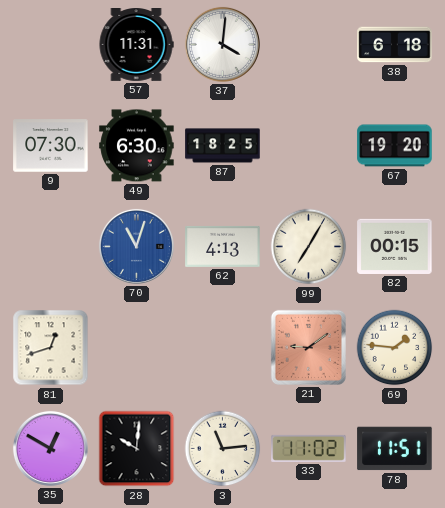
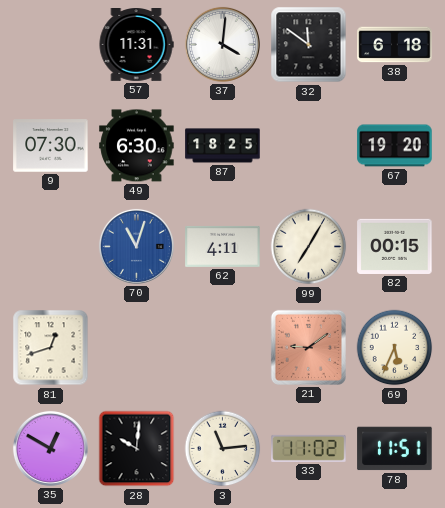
32: none -> 11:51
62: 4:13 -> 4:11
69: 1:46 -> 5:34
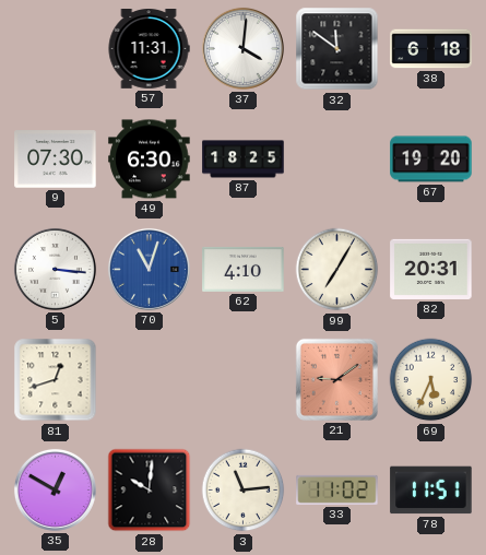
5: none -> 3:16
62: 4:11 -> 4:10
82: 00:15 -> 20:31
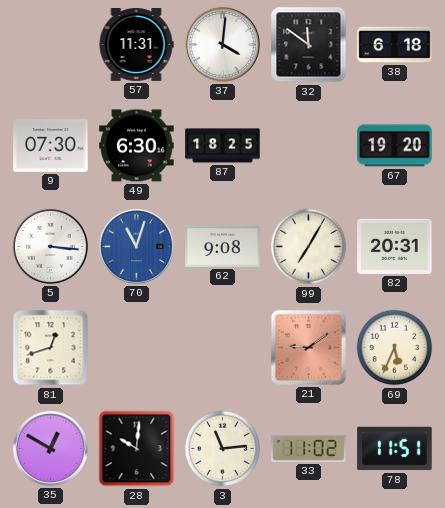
62: 4:10 -> 9:08
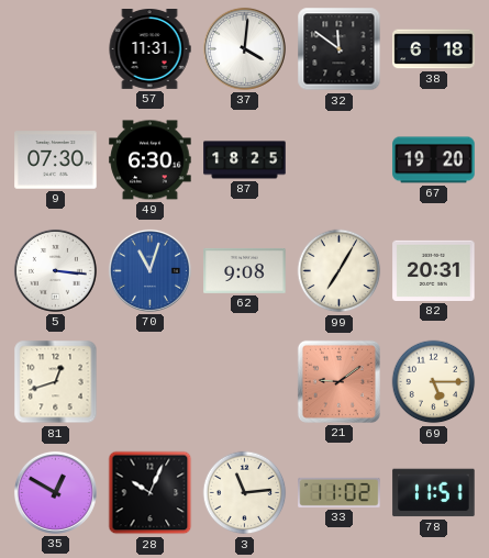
69: 5:34 -> 5:15
28: 10:01 -> 10:04
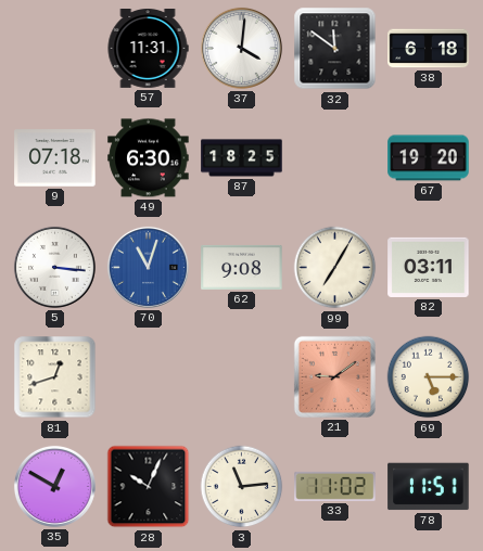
9: 07:30 -> 07:18
82: 20:31 -> 03:11
